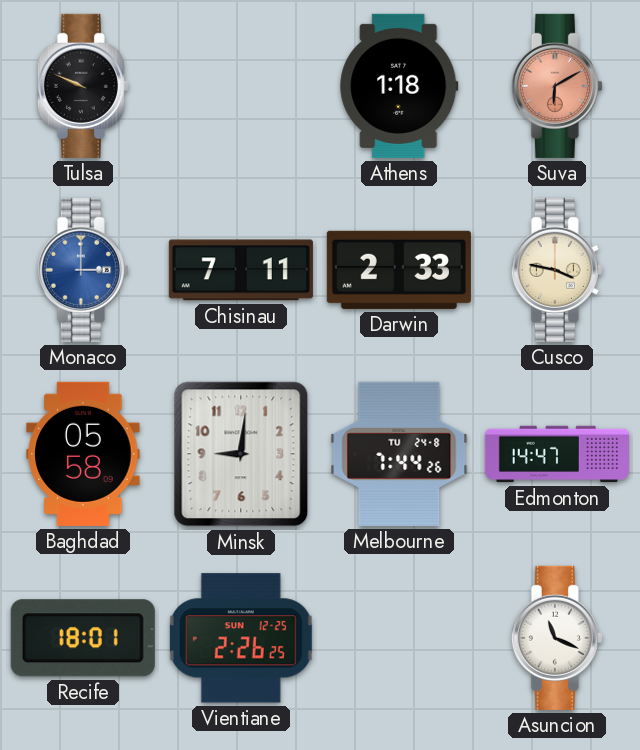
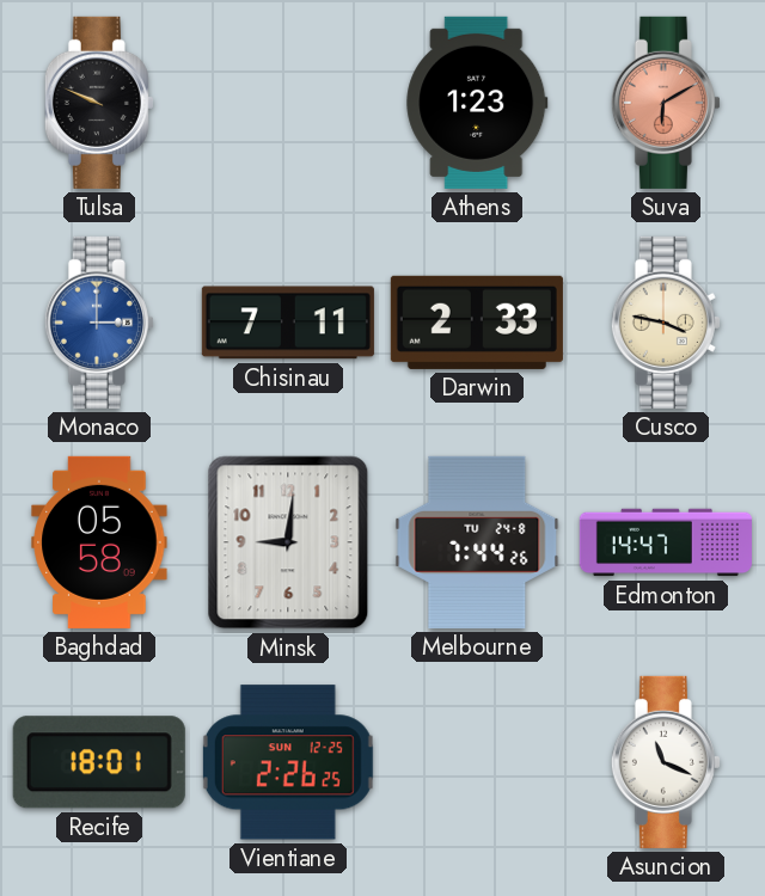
Athens: 1:18 -> 1:23
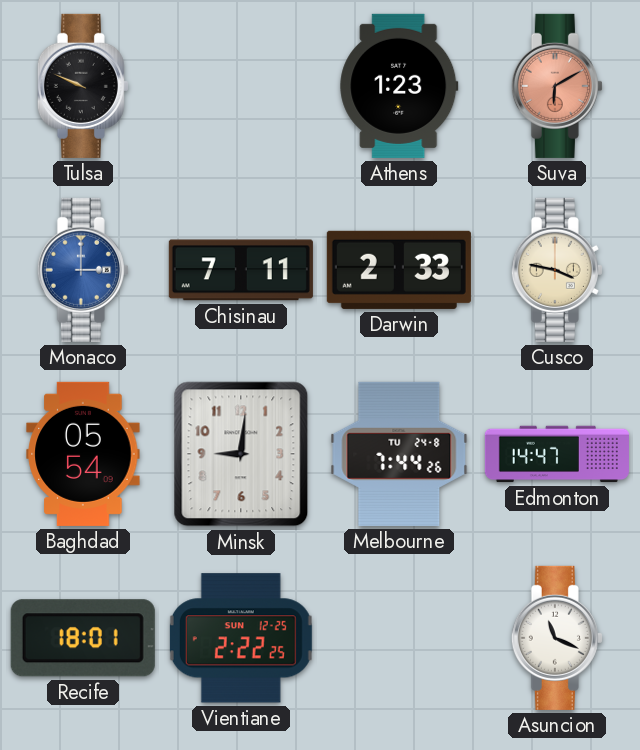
Baghdad: 05:58 -> 05:54
Vientiane: 2:26 -> 2:22
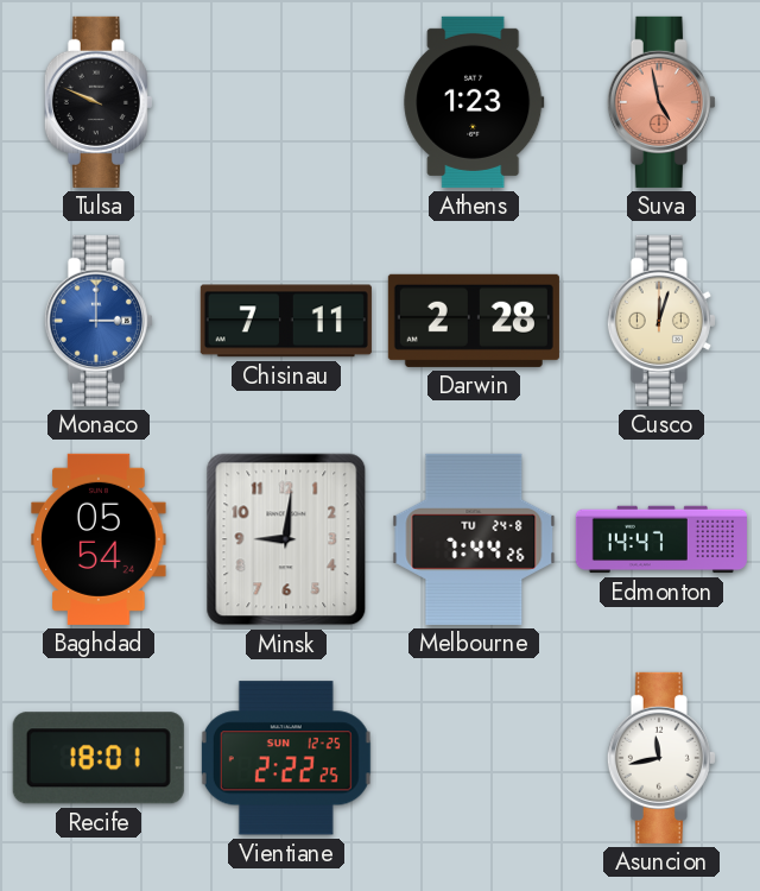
Suva: 6:10 -> 4:58
Darwin: 2:33 -> 2:28
Cusco: 3:47 -> 12:03
Baghdad: 05:54:09 -> 05:54:24
Asuncion: 11:19 -> 11:43
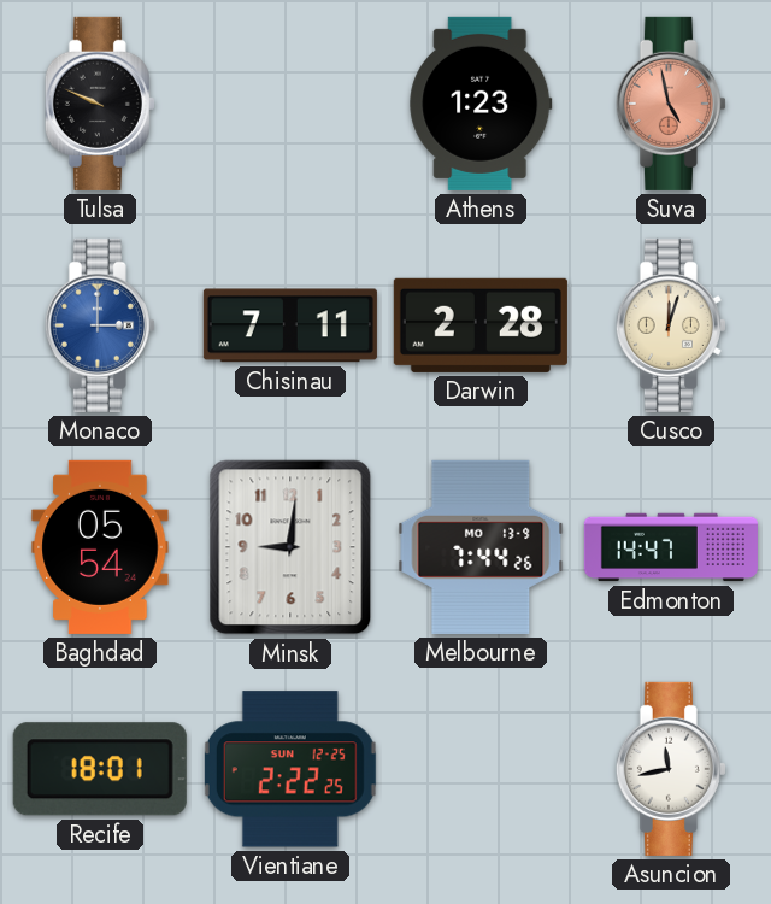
Melbourne date: TU 24-8 -> MO 13-9
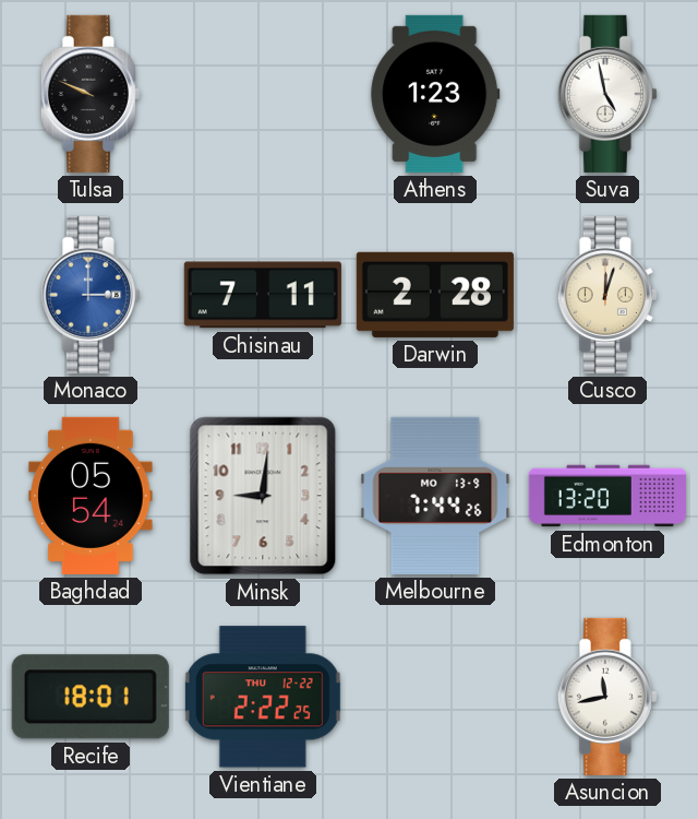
Suva dial: salmon -> white
Edmonton: 14:47 -> 13:20
Vientiane date: SUN 12-25 -> THU 12-22
